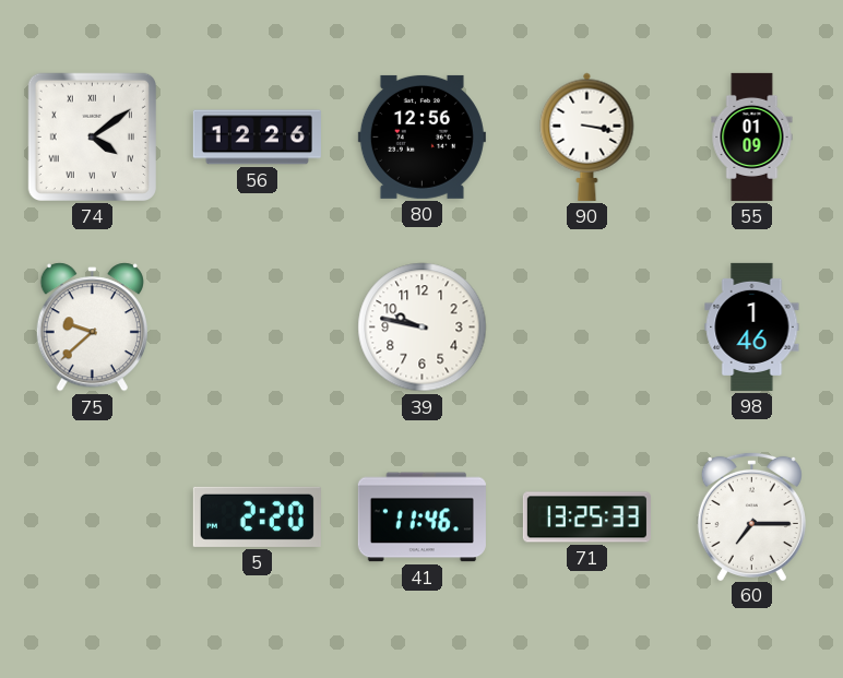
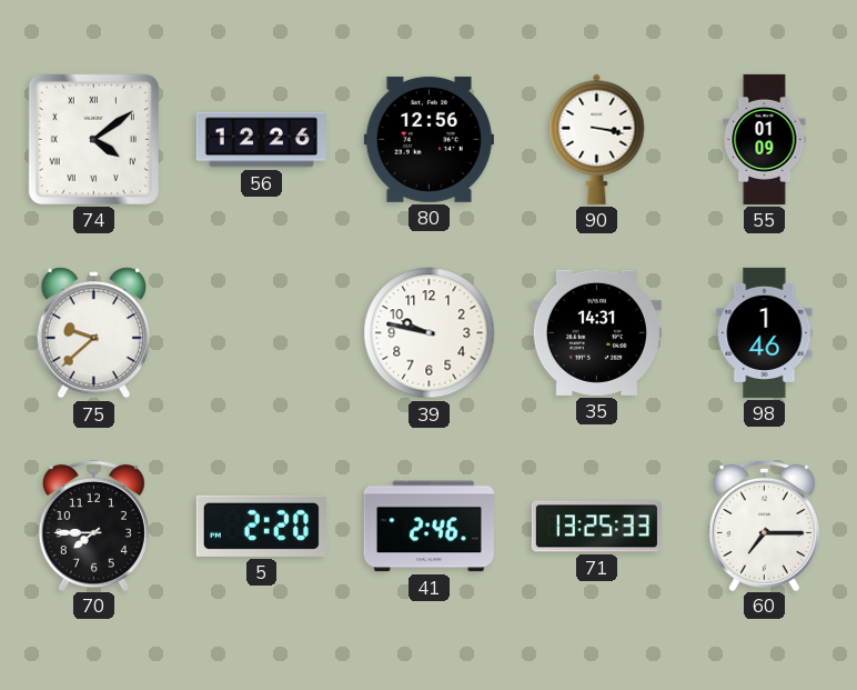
35: none -> 14:31
70: none -> 7:45
41: 11:46 -> 2:46
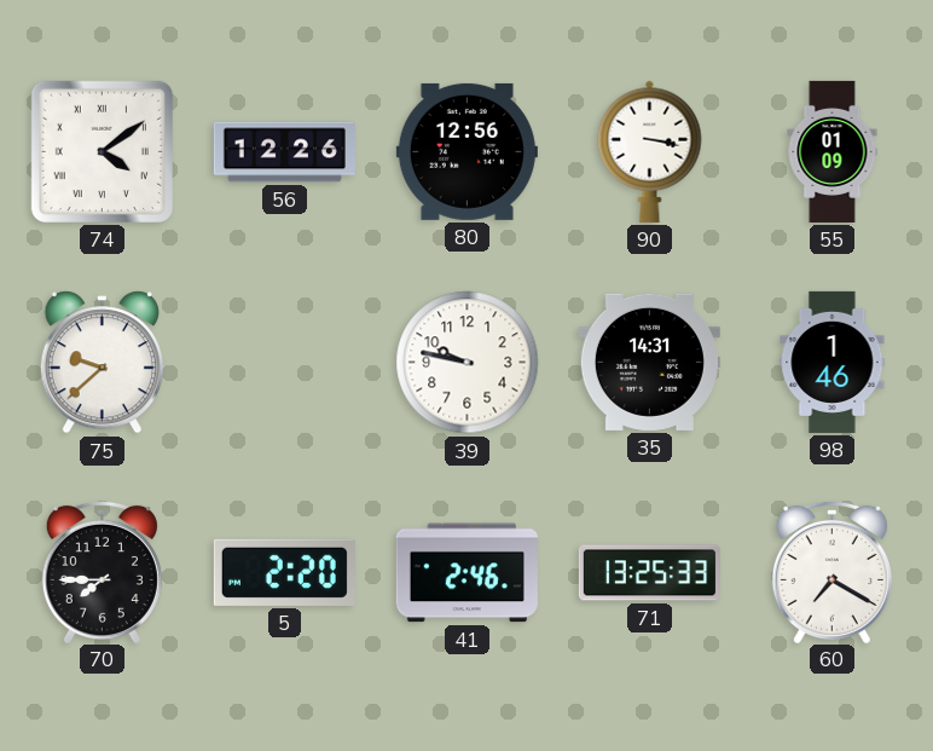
60: 7:15 -> 7:20
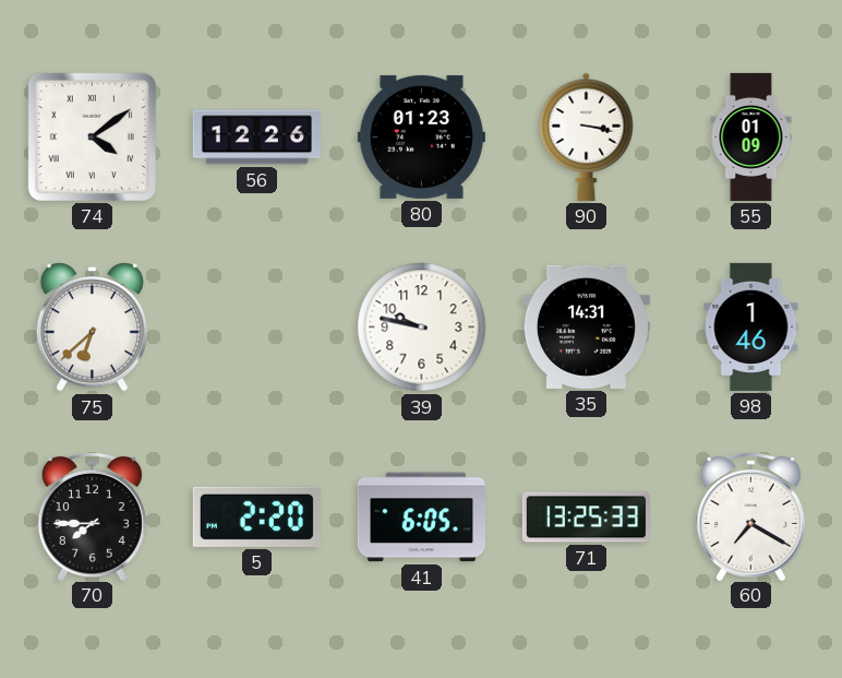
80: 12:56 -> 01:23
75: 9:38 -> 6:38
41: 2:46 -> 6:05
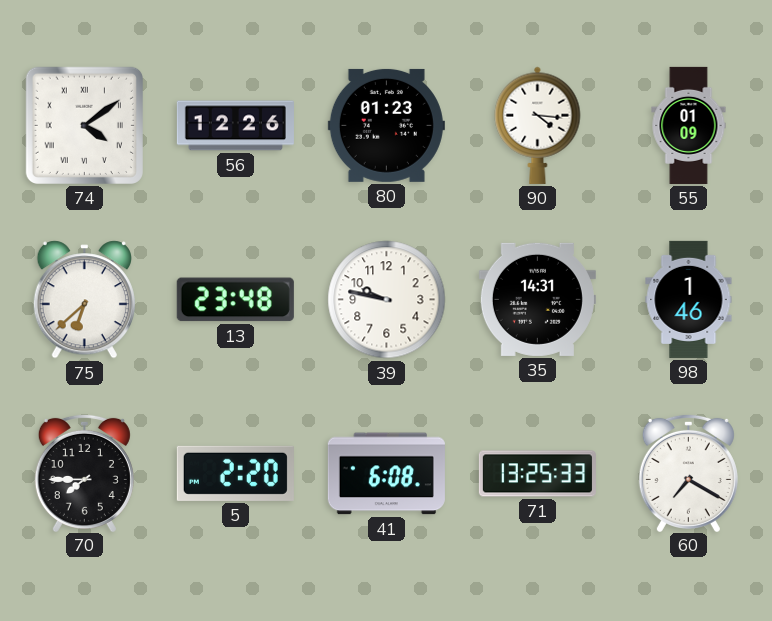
90: 3:17 -> 4:16
13: none -> 23:48
41: 6:05 -> 6:08
